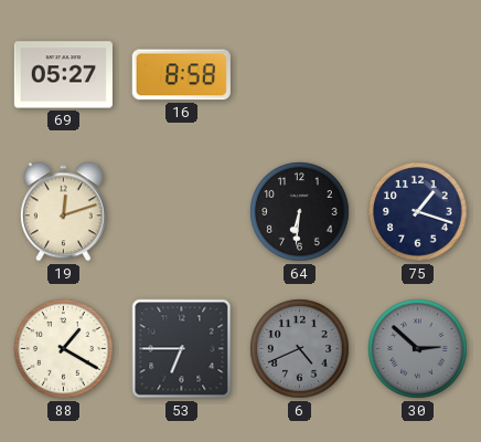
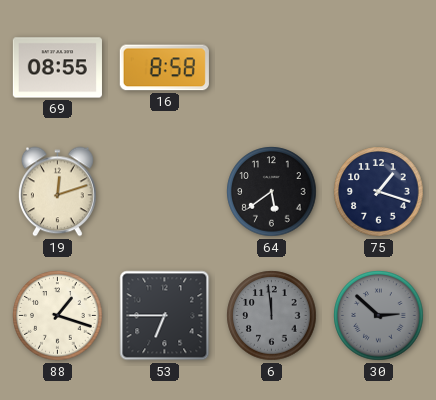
69: 05:27 -> 08:55
64: 6:31 -> 5:39
88: 1:20 -> 1:18
6: 4:41 -> 11:59
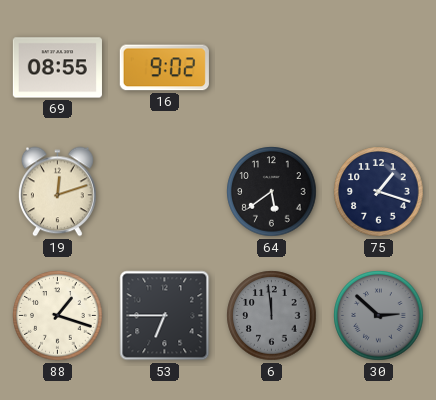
16: 8:58 -> 9:02
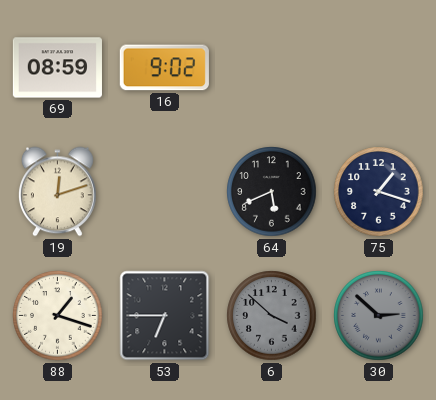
69: 08:55 -> 08:59
64: 5:39 -> 5:41
6: 11:59 -> 3:52
